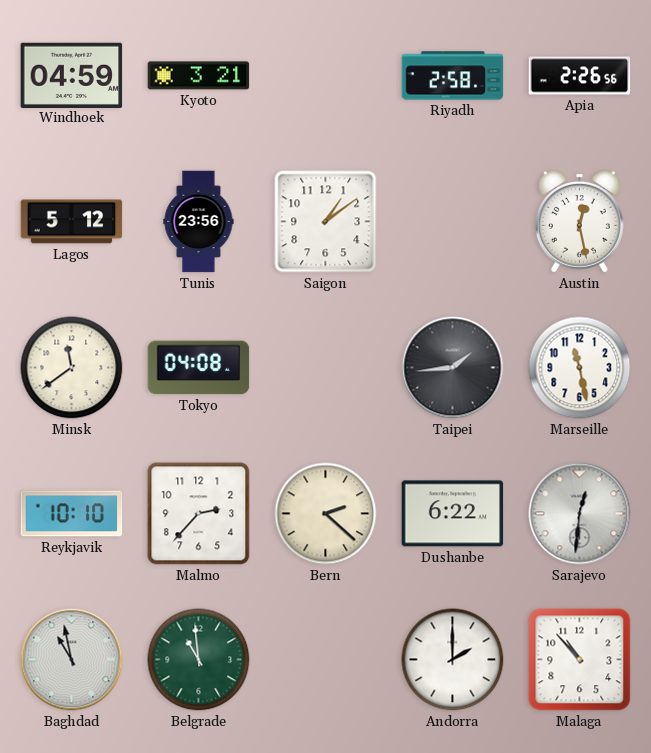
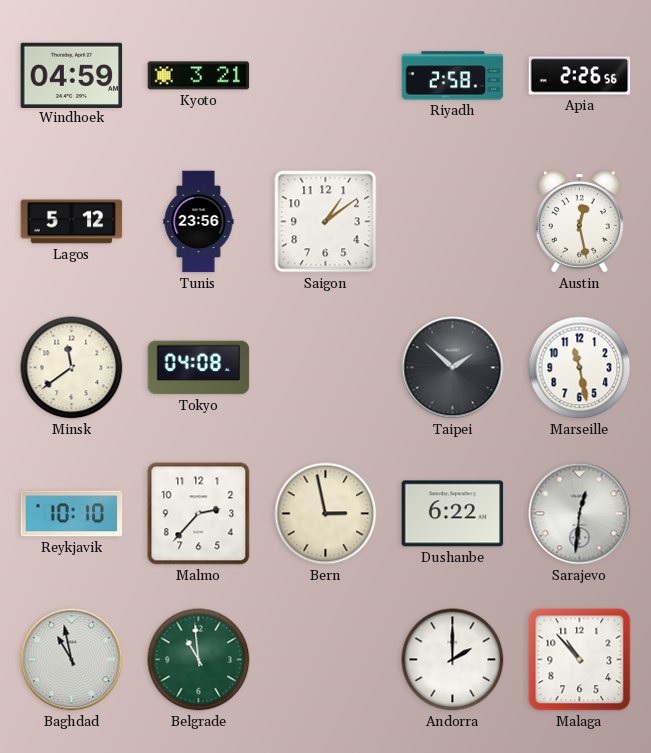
Taipei: 1:44 -> 1:52
Bern: 2:22 -> 2:58
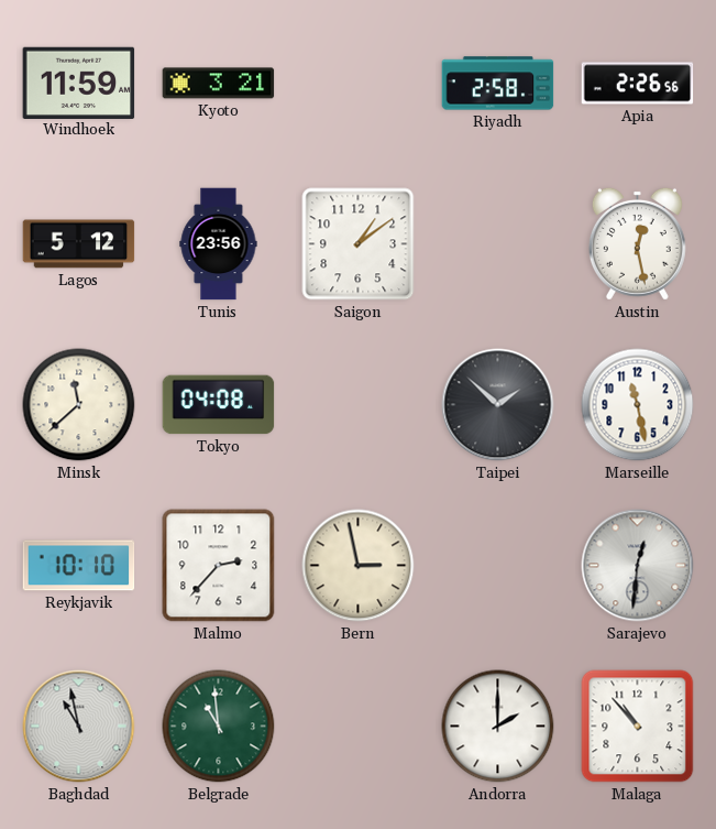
Windhoek: 04:59 -> 11:59
Minsk: 11:39 -> 11:38
Dushanbe: 6:22 -> none
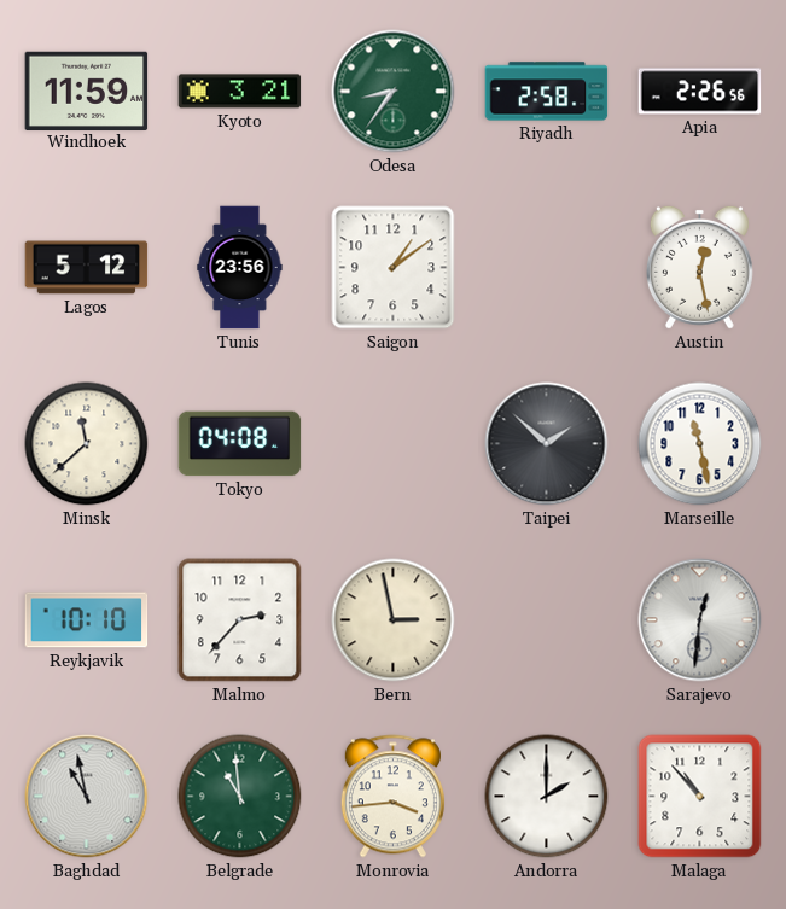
Odesa: none -> 8:36
Monrovia: none -> 3:44
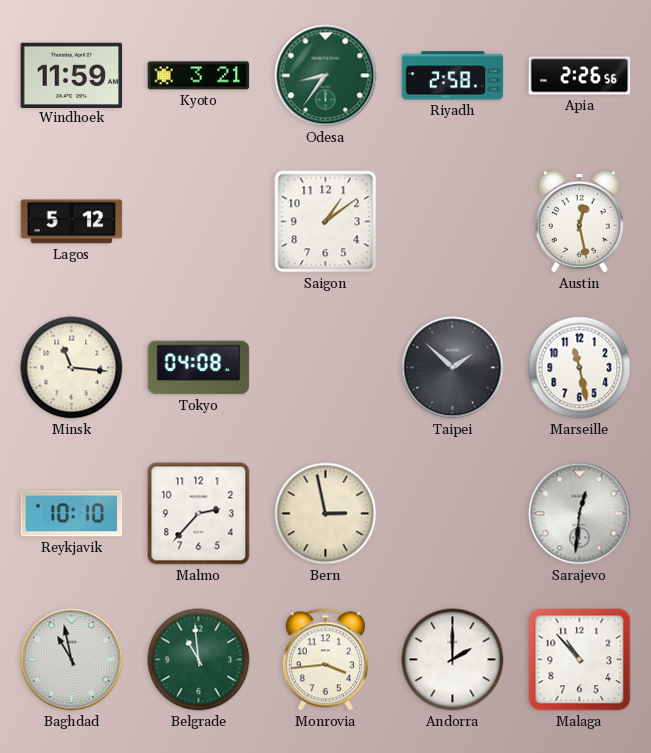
Tunis: 23:56 -> none
Minsk: 11:38 -> 11:16
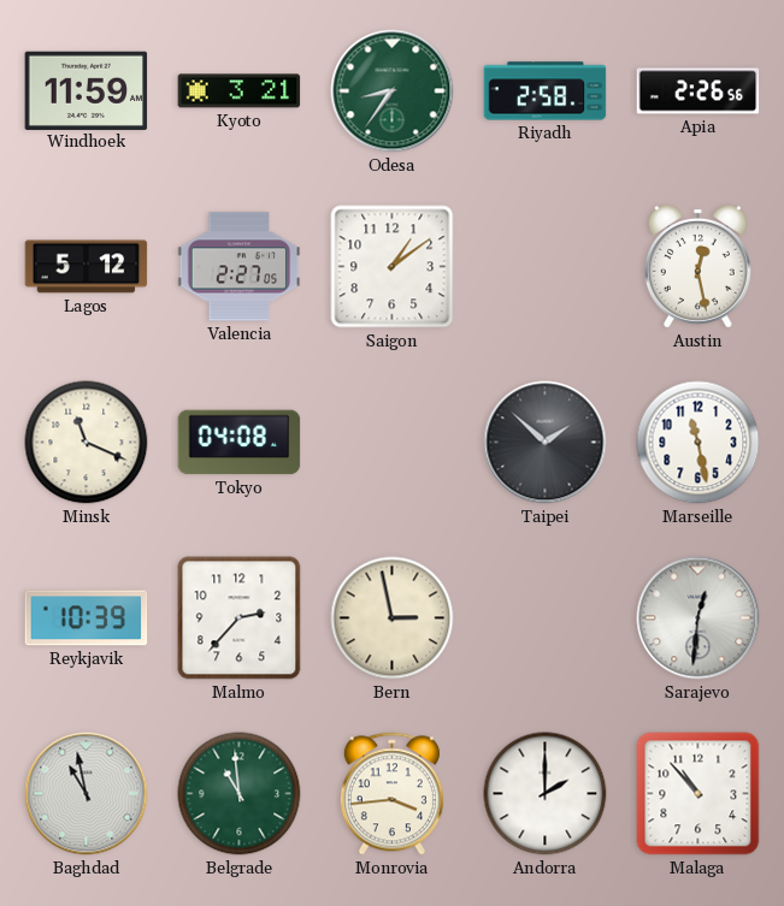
Valencia: none -> 2:27
Minsk: 11:16 -> 11:19
Reykjavik: 10:10 -> 10:39
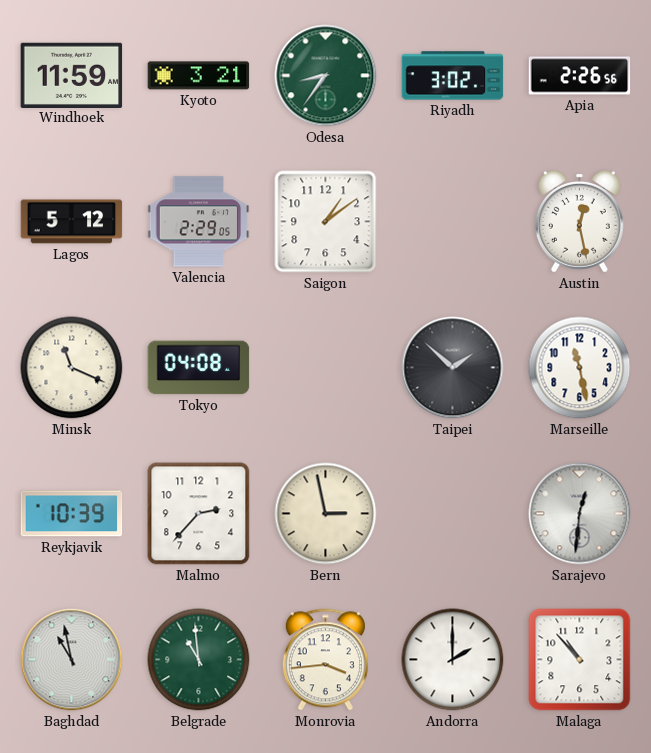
Riyadh: 2:58 -> 3:02
Valencia: 2:27 -> 2:29
